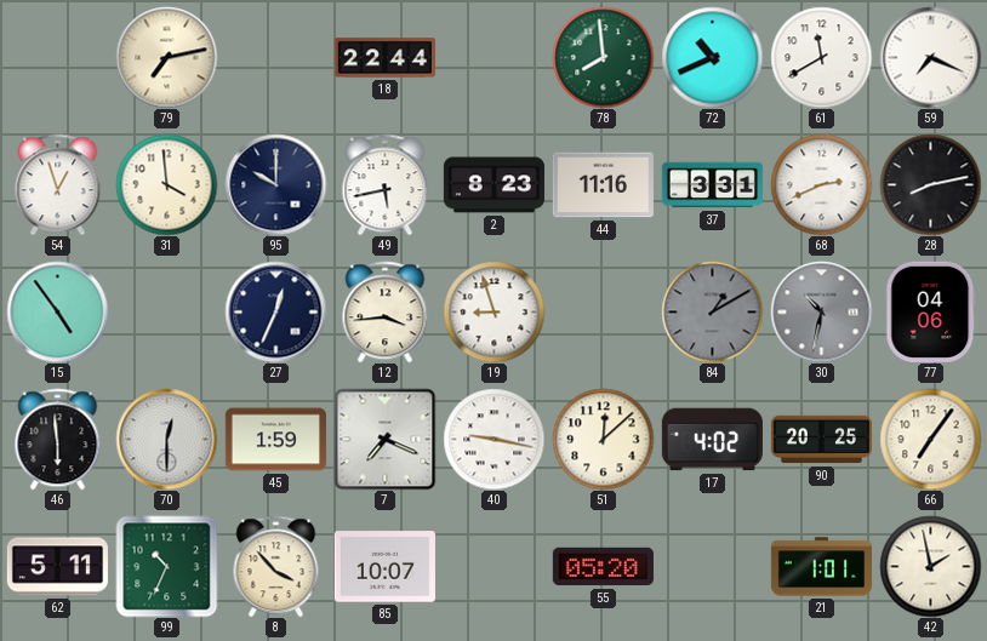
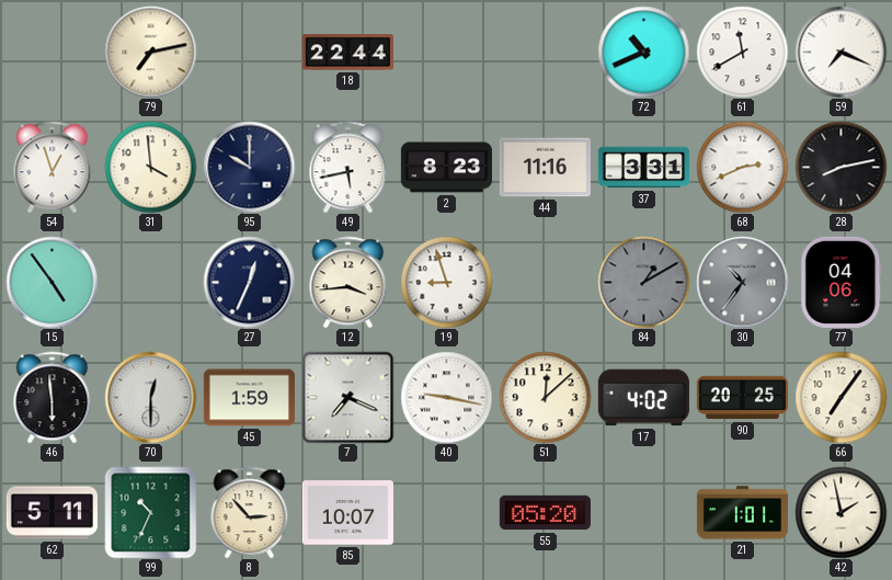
78: 7:59 -> none
30: 10:32 -> 10:36
8: 3:53 -> 2:53
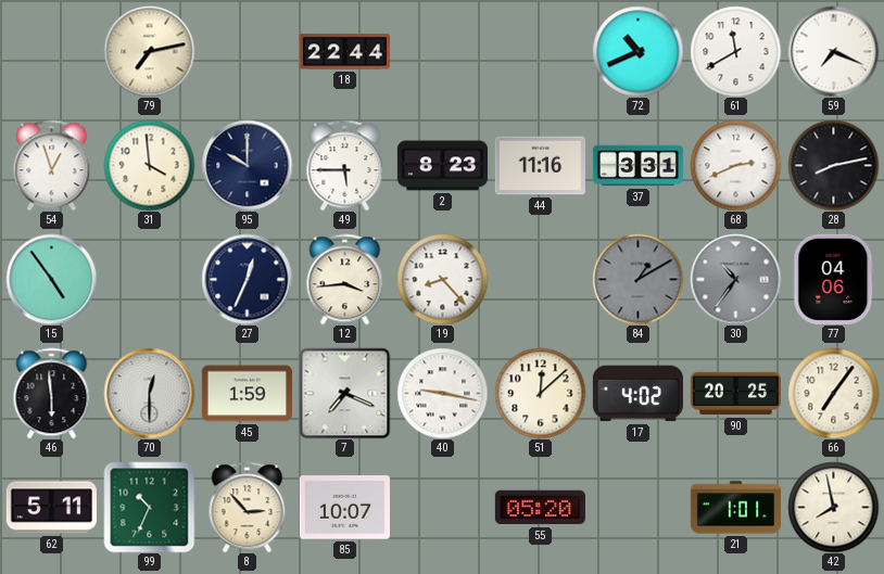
49: 5:43 -> 5:45
19: 8:57 -> 8:23
42: 1:58 -> 7:58
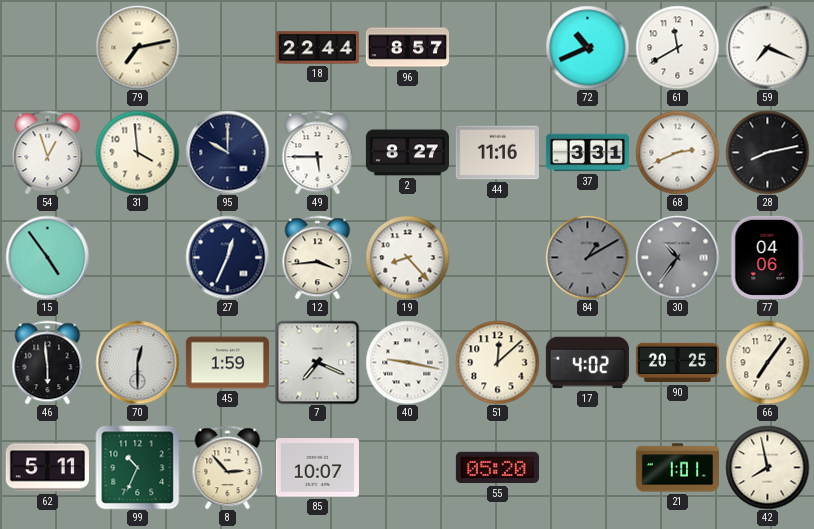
96: none -> 8:57
2: 8:23 -> 8:27
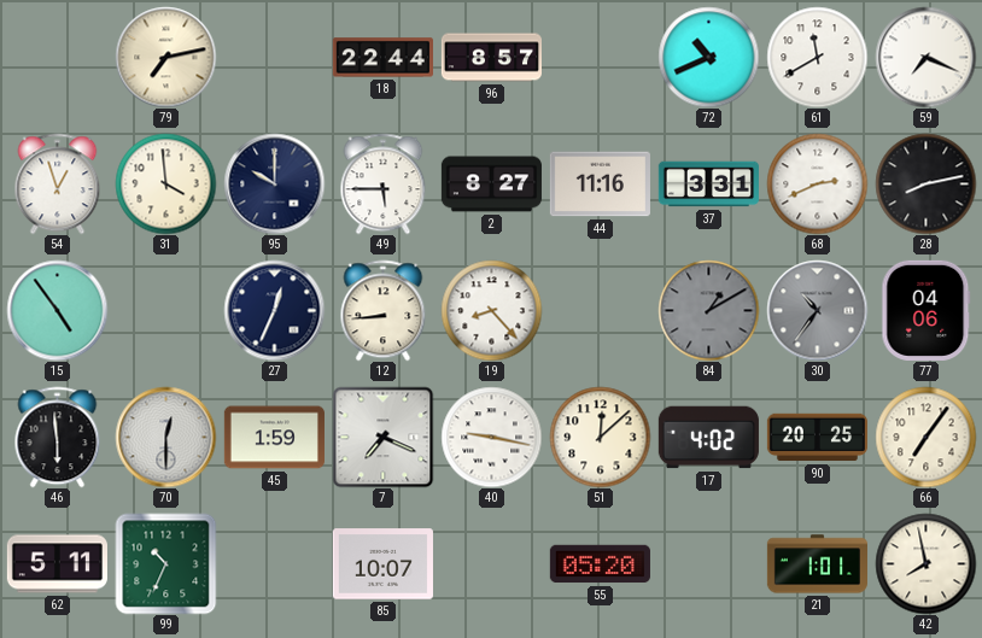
12: 3:44 -> 8:44
8: 2:53 -> none
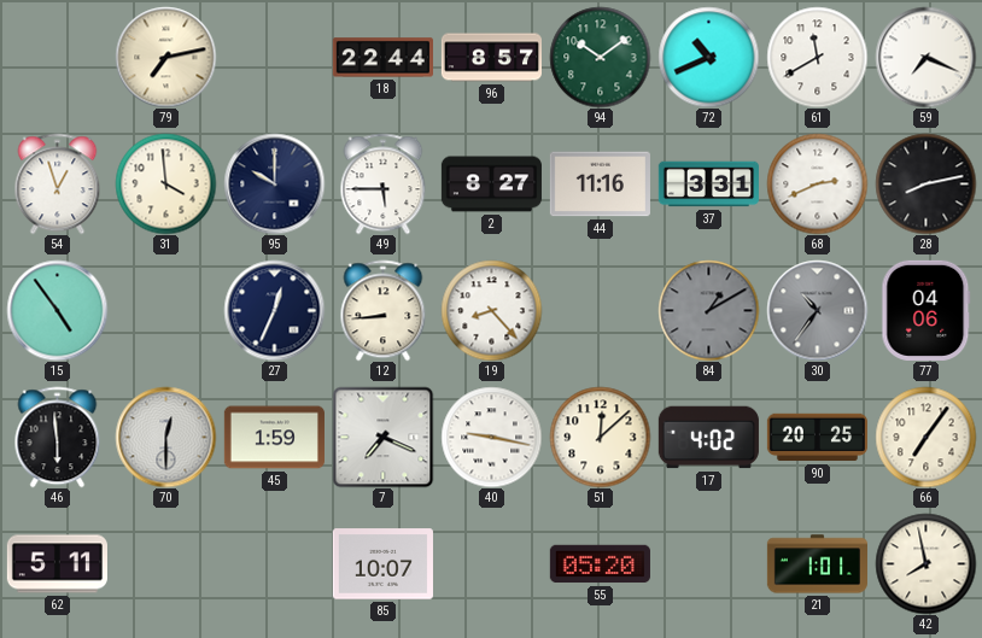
94: none -> 10:09
99: 10:34 -> none
